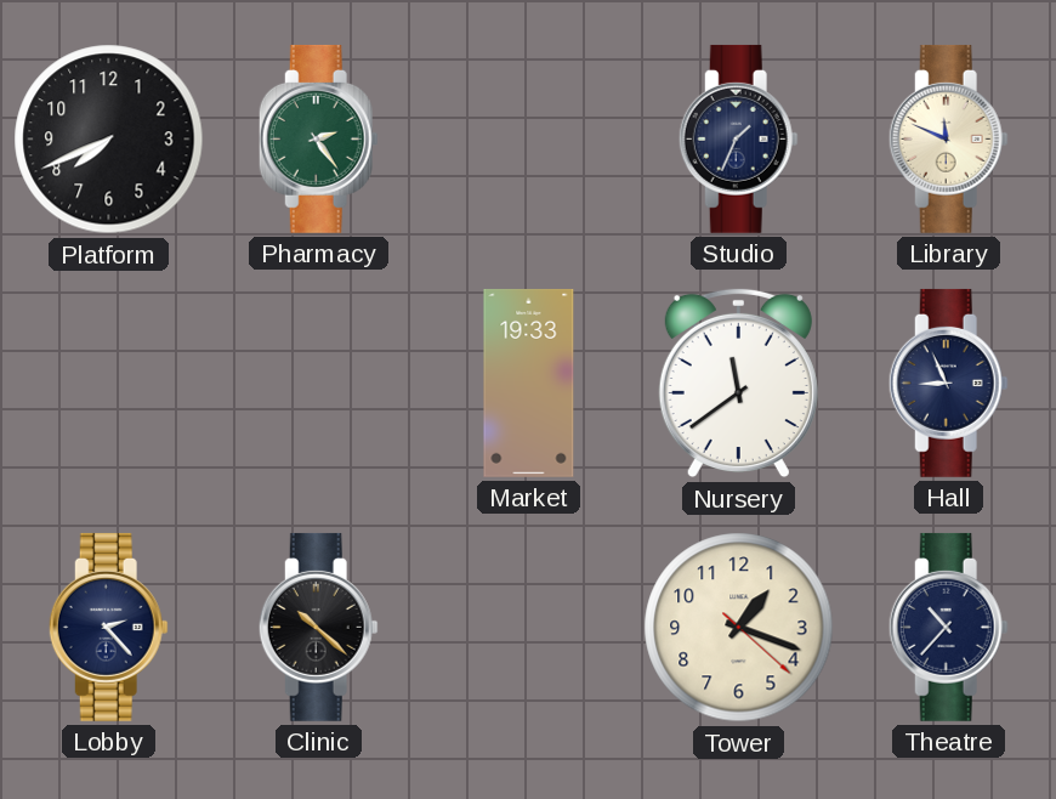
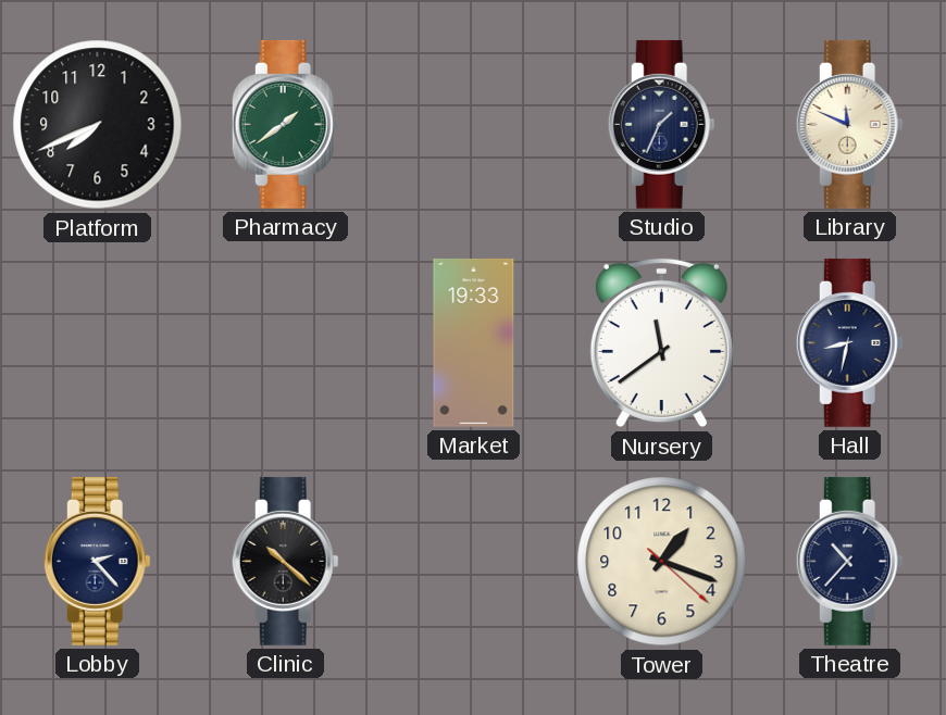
Pharmacy: 2:24 -> 1:39
Hall: 8:56 -> 8:32
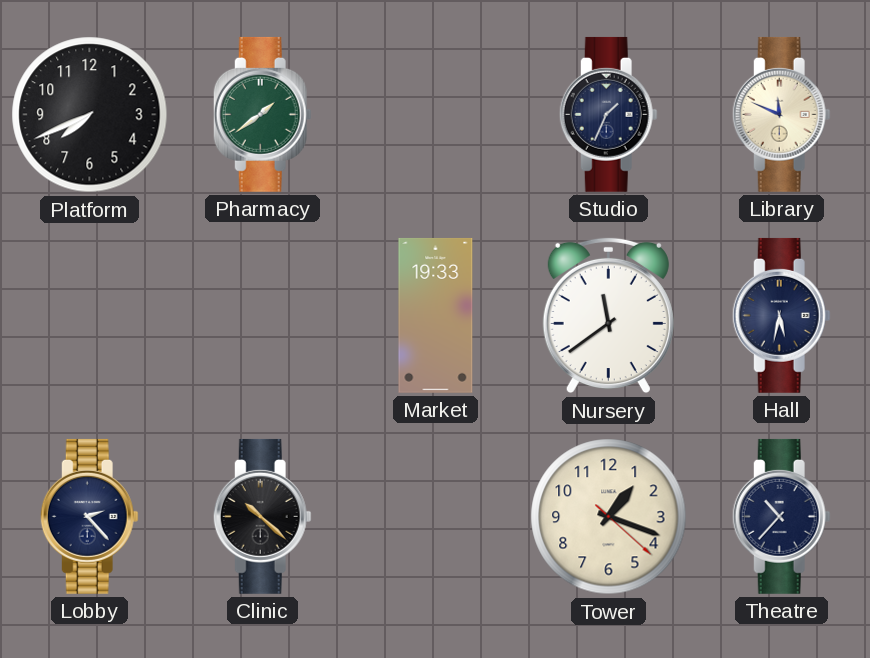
Hall: 8:32 -> 5:32
